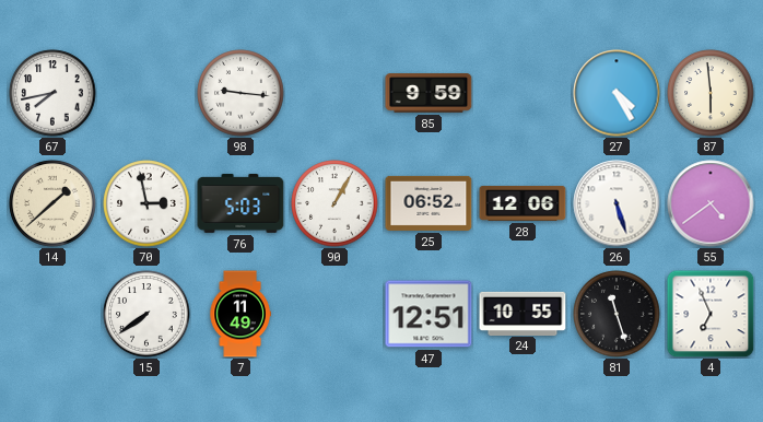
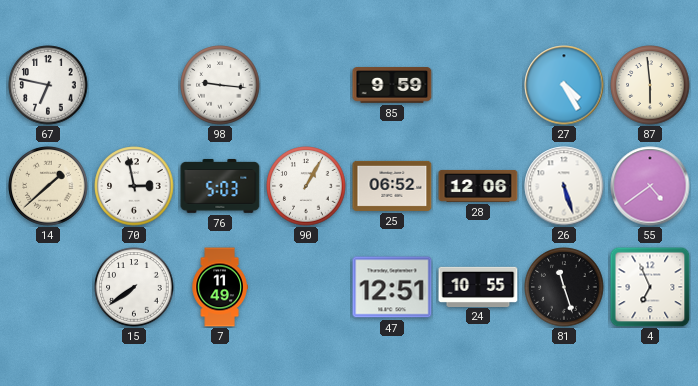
67: 7:43 -> 6:47
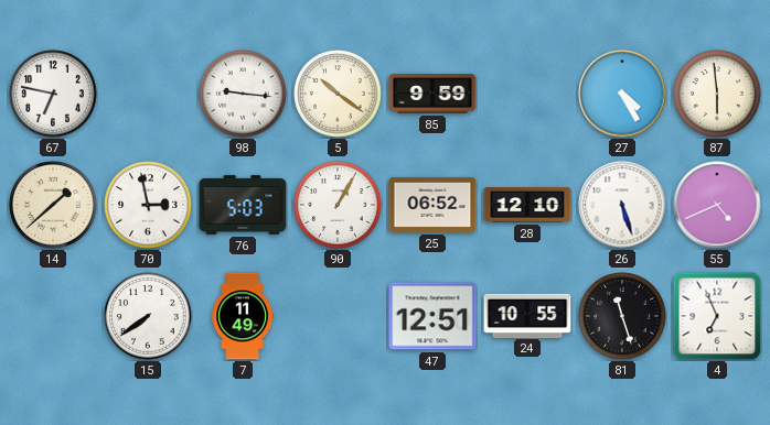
5: none -> 10:21
28: 12:06 -> 12:10
55: 4:39 -> 4:41
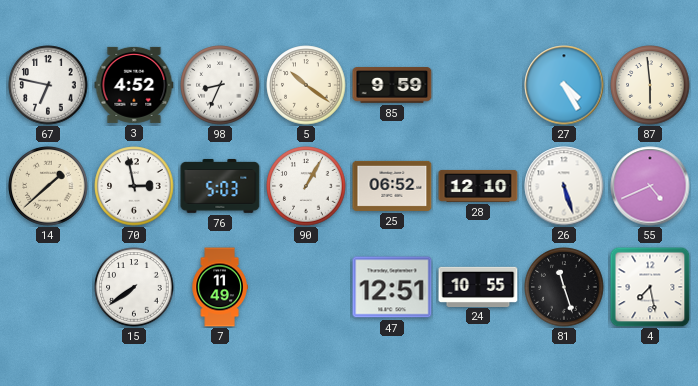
3: none -> 4:52
98: 9:16 -> 8:34
4: 6:56 -> 7:28
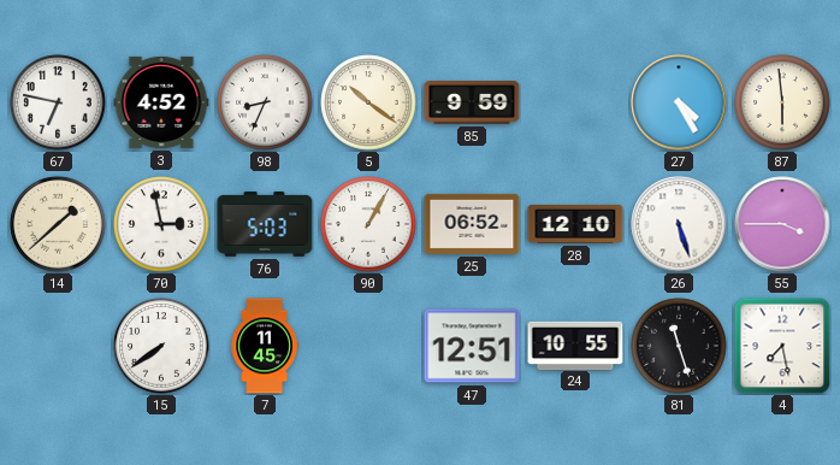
55: 4:41 -> 3:45
7: 11:49 -> 11:45
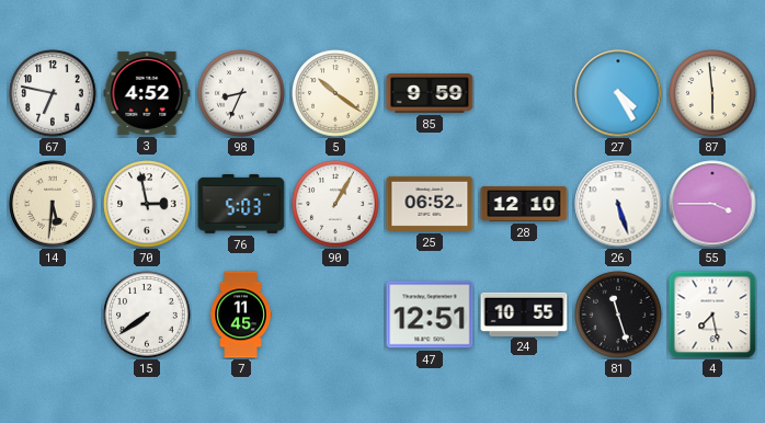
14: 1:38 -> 5:31
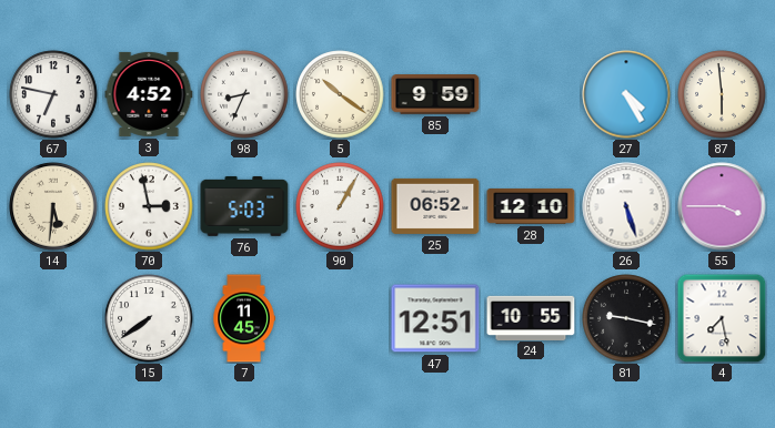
81: 11:27 -> 9:17
